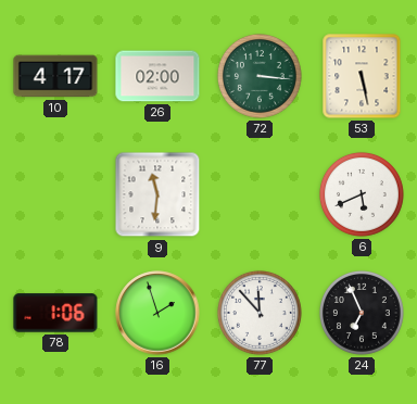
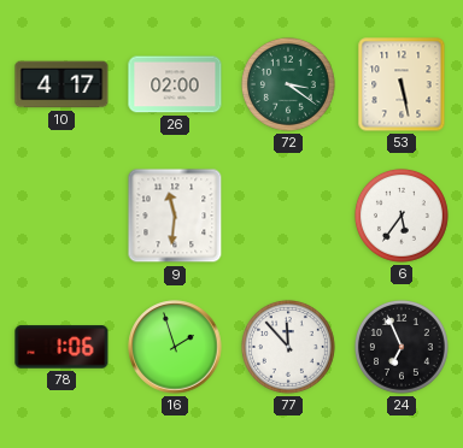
72: 3:16 -> 3:21
6: 5:41 -> 5:36
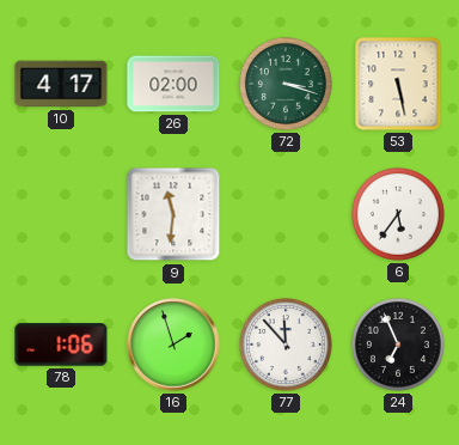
72: 3:21 -> 3:18
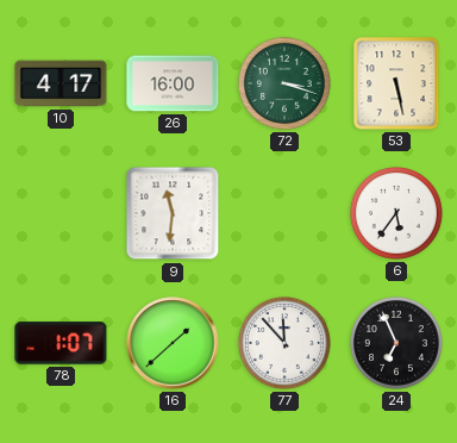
26: 02:00 -> 16:00
78: 1:06 -> 1:07
16: 1:57 -> 1:38
